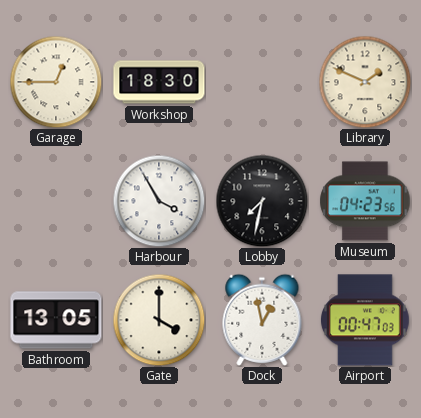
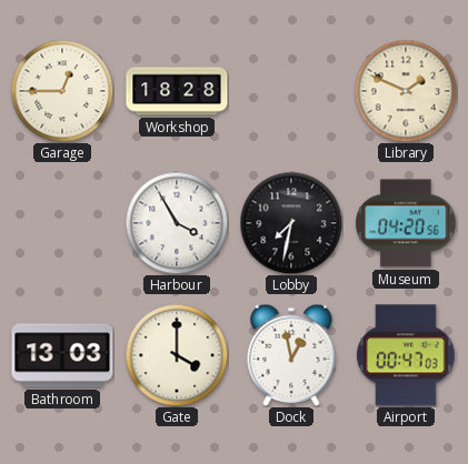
Workshop: 18:30 -> 18:28
Museum: 04:23 -> 04:20
Bathroom: 13:05 -> 13:03
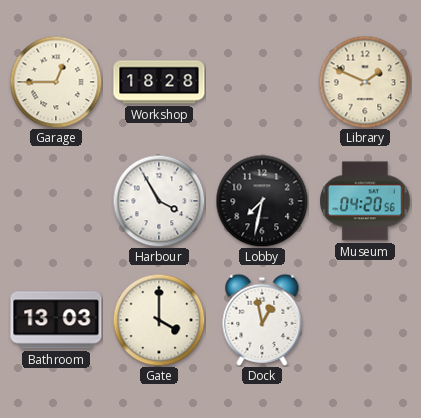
Airport: 00:47 -> none
